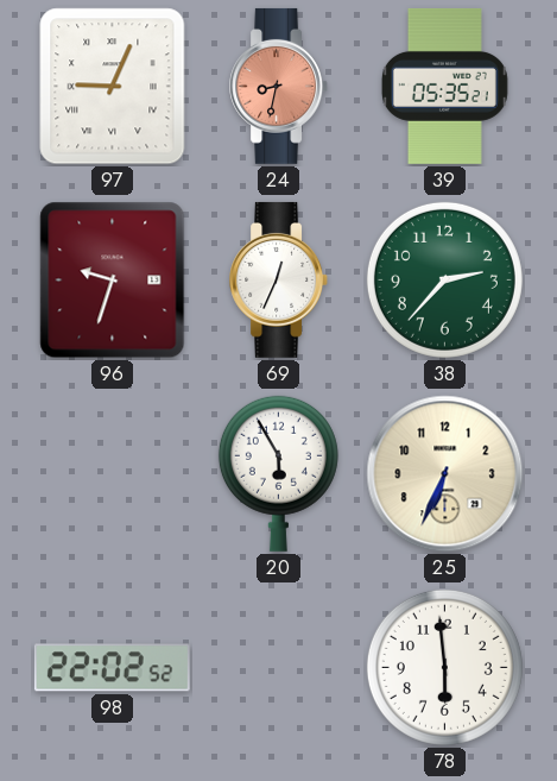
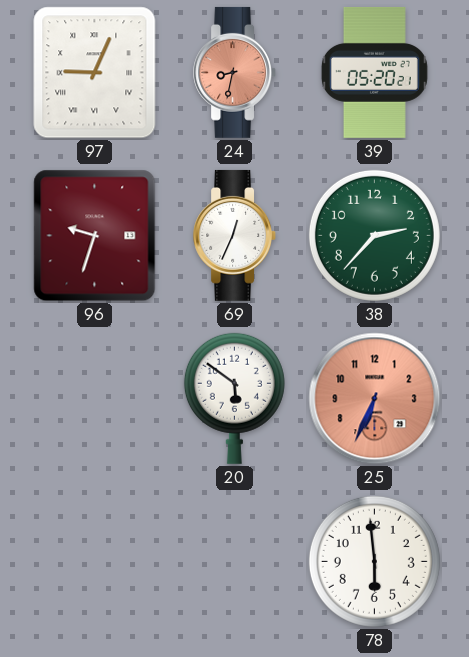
39: 05:35 -> 05:20
20: 5:55 -> 5:51
25 dial: cream -> salmon
98: 22:02 -> none
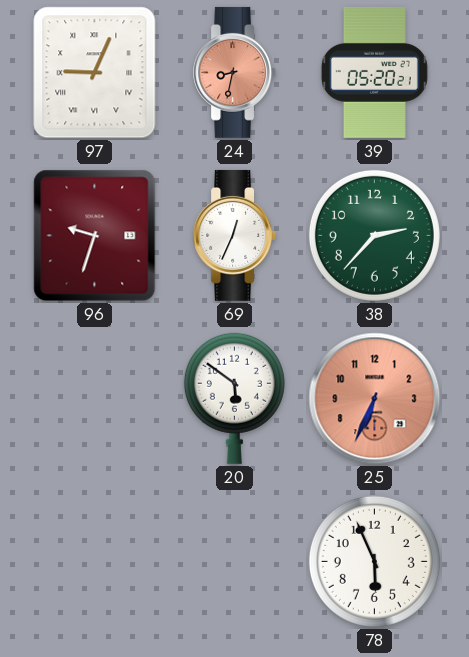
78: 5:59 -> 5:56
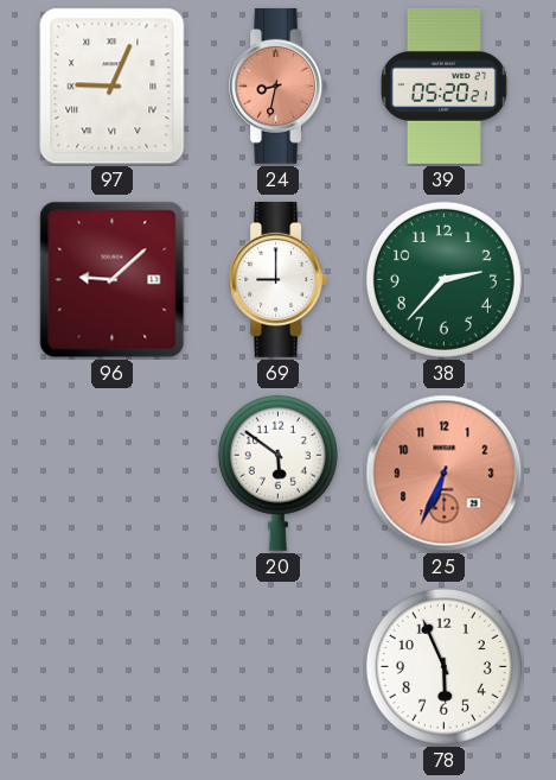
96: 9:33 -> 9:08
69: 12:34 -> 9:00
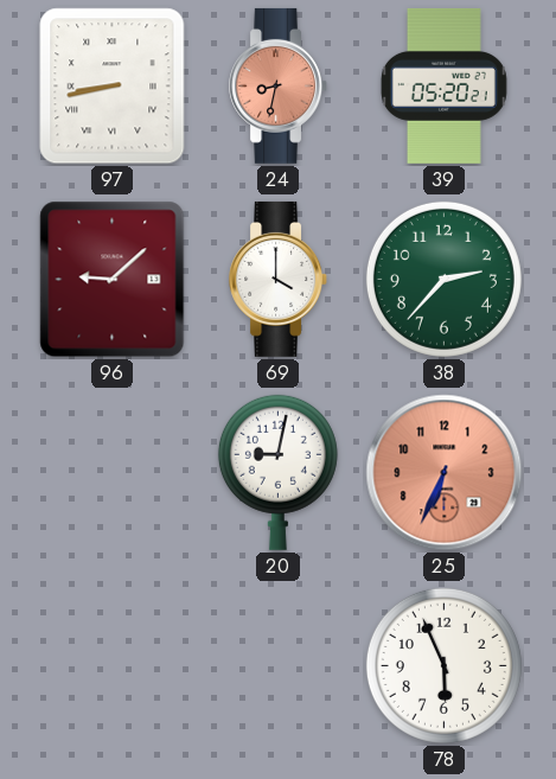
97: 9:04 -> 8:43
69: 9:00 -> 4:00
20: 5:51 -> 9:02
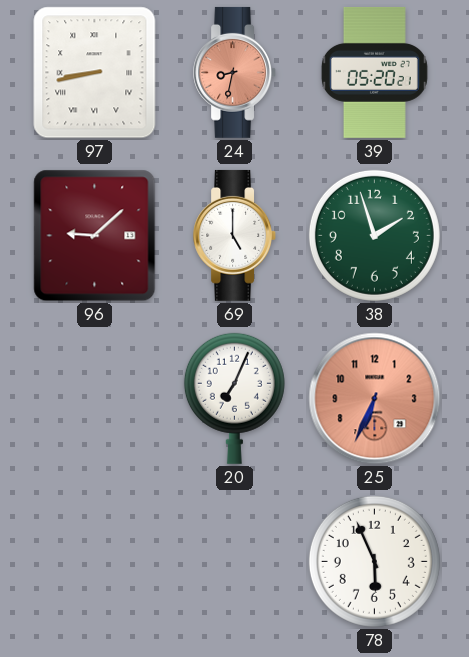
69: 4:00 -> 5:00
38: 2:37 -> 1:57
20: 9:02 -> 7:04
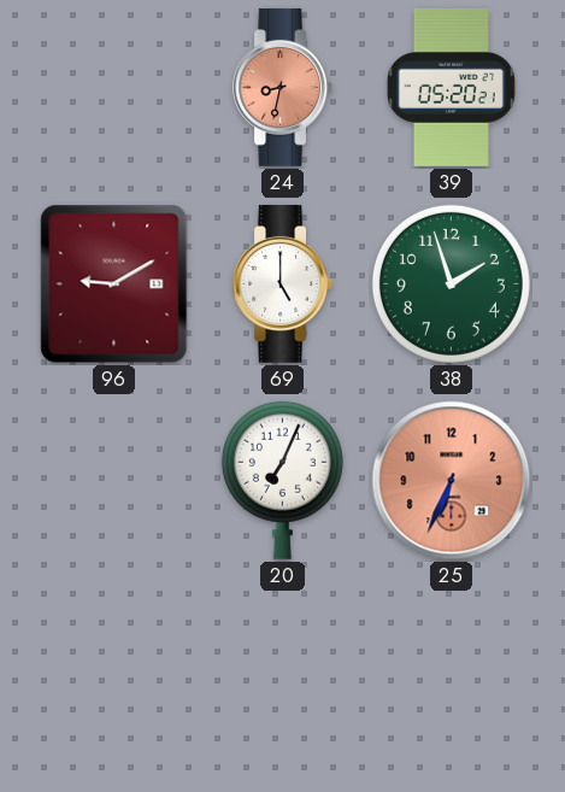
97: 8:43 -> none
96: 9:08 -> 9:10
78: 5:56 -> none
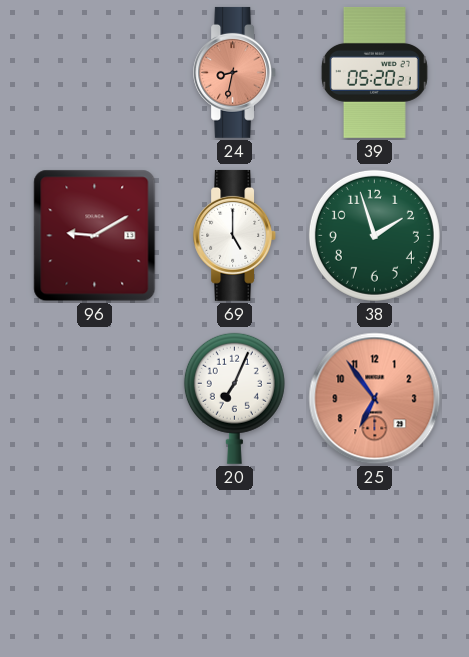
25: 6:34 -> 6:54
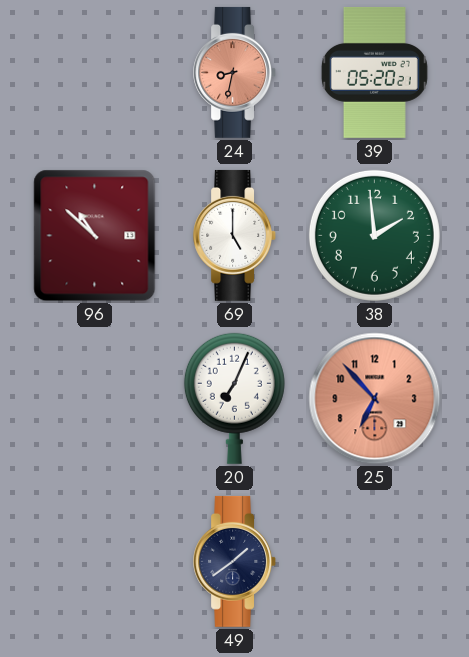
96: 9:10 -> 10:52
38: 1:57 -> 1:59
25: 6:54 -> 6:53
49: none -> 1:39
